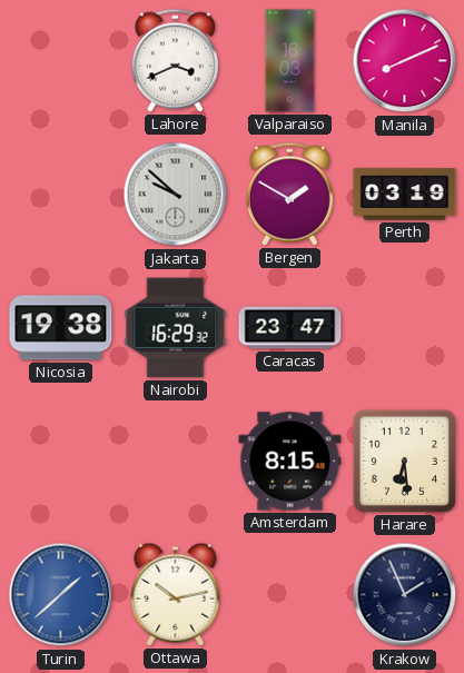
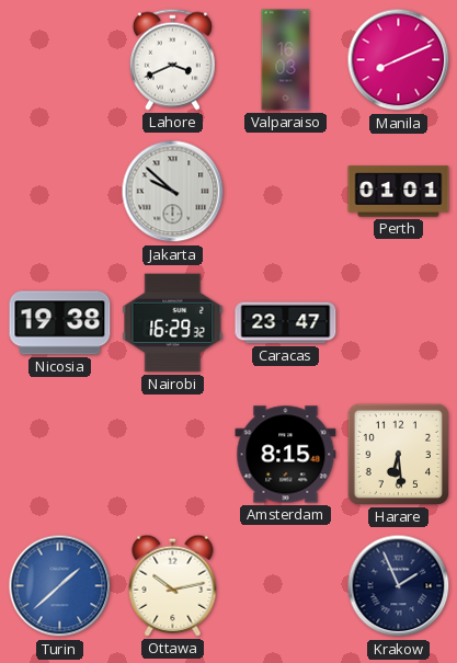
Bergen: 1:50 -> none
Perth: 03:19 -> 01:01
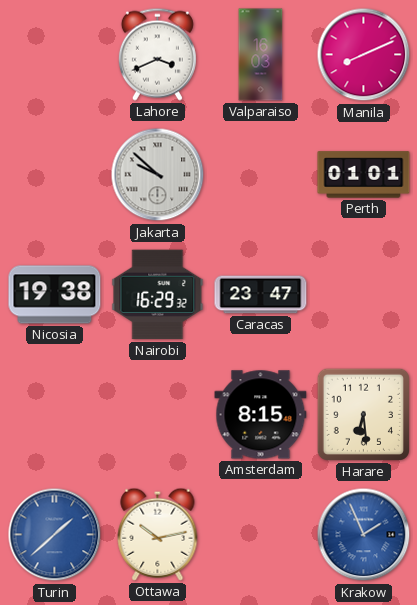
Krakow dial: navy -> blue
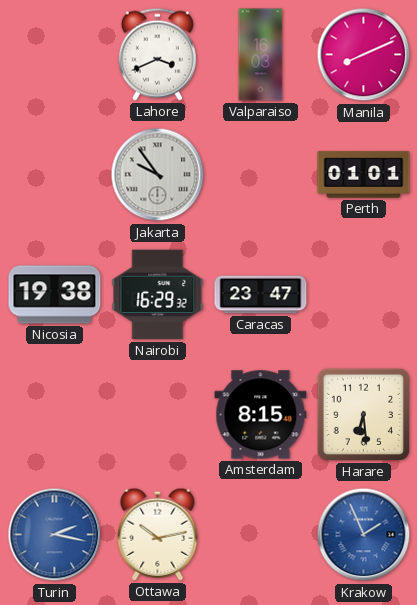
Jakarta: 9:52 -> 9:54
Turin: 1:38 -> 2:17
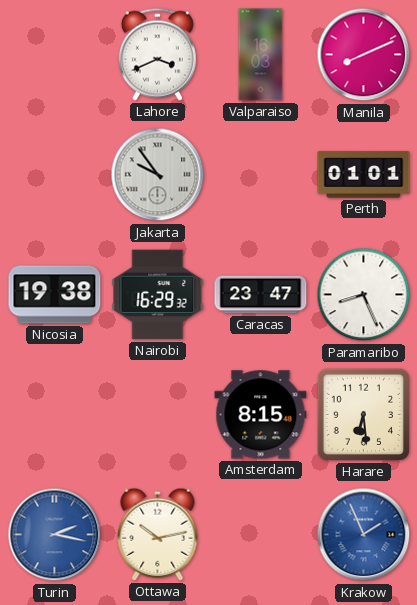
Paramaribo: none -> 8:26
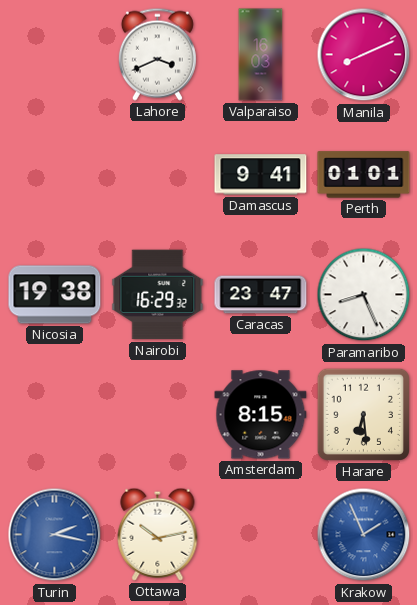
Jakarta: 9:54 -> none
Damascus: none -> 9:41
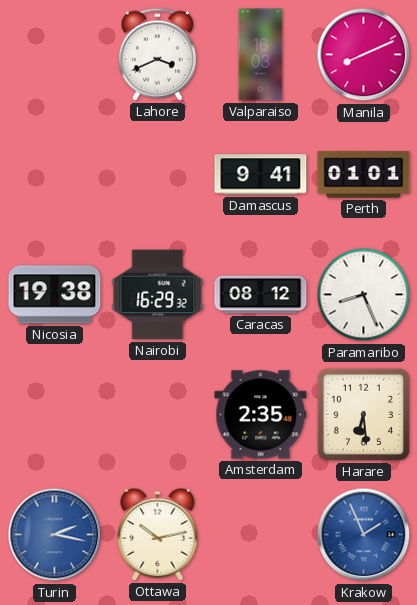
Caracas: 23:47 -> 08:12
Amsterdam: 8:15 -> 2:35
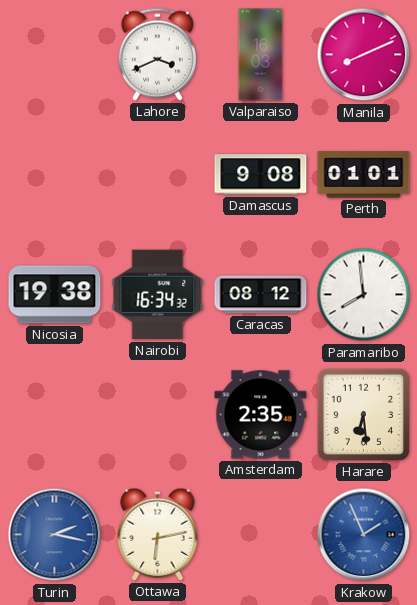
Damascus: 9:41 -> 9:08
Nairobi: 16:29 -> 16:34
Paramaribo: 8:26 -> 7:59
Ottawa: 10:13 -> 6:13
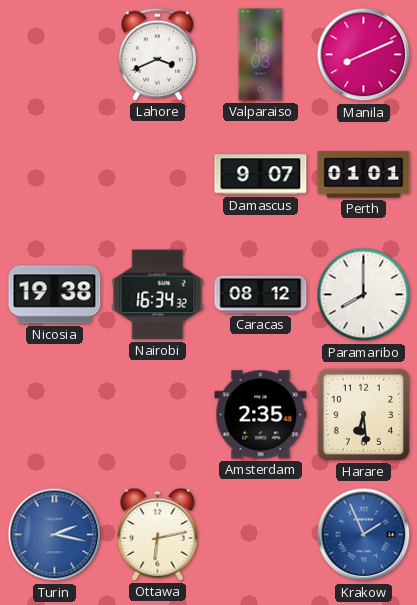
Damascus: 9:08 -> 9:07
Paramaribo: 7:59 -> 8:00
